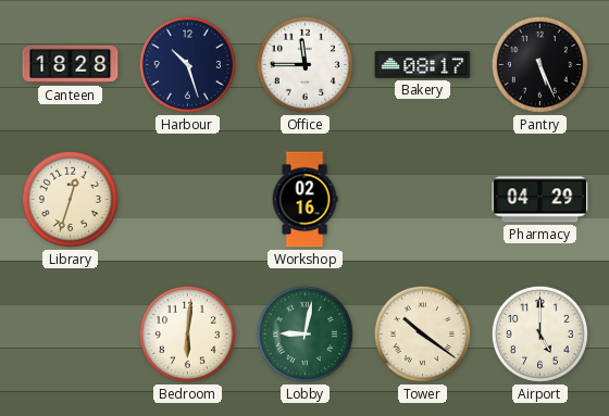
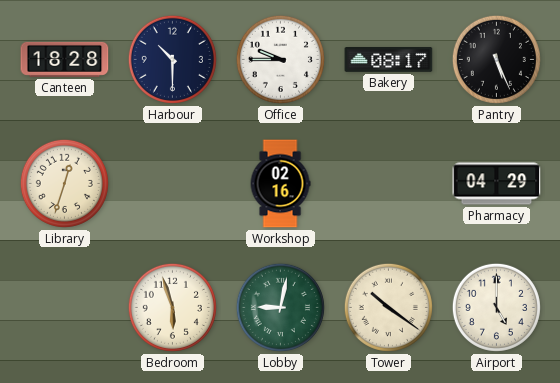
Harbour: 10:27 -> 10:30
Office: 11:45 -> 9:45
Bedroom: 6:01 -> 5:57
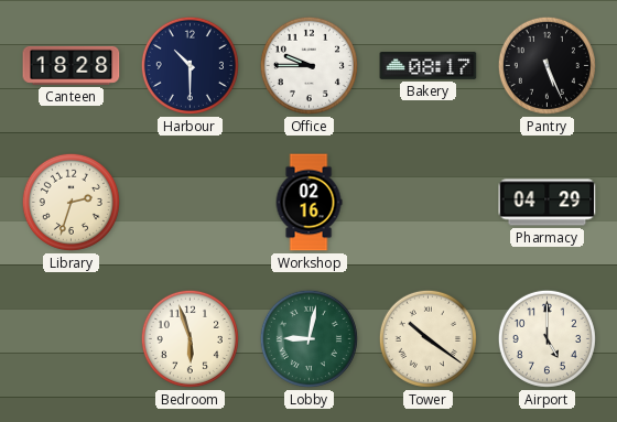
Library: 12:33 -> 2:33
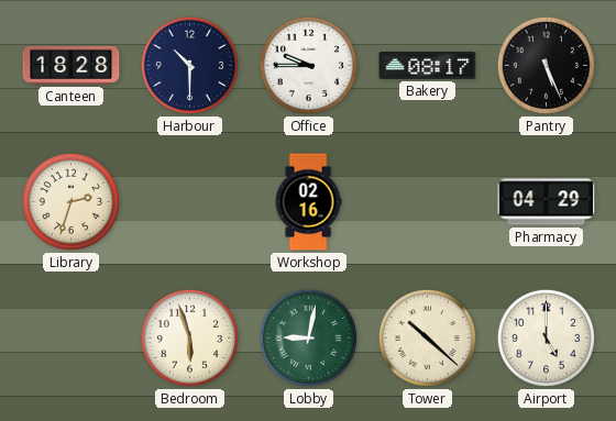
Tower: 10:21 -> 10:22
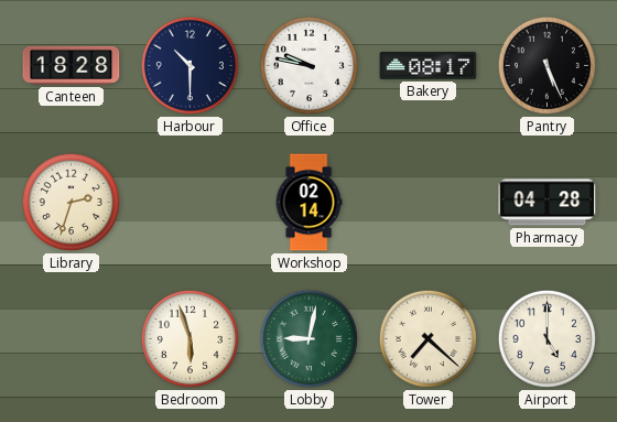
Office: 9:45 -> 9:47
Workshop: 02:16 -> 02:14
Pharmacy: 04:29 -> 04:28
Tower: 10:22 -> 7:22
